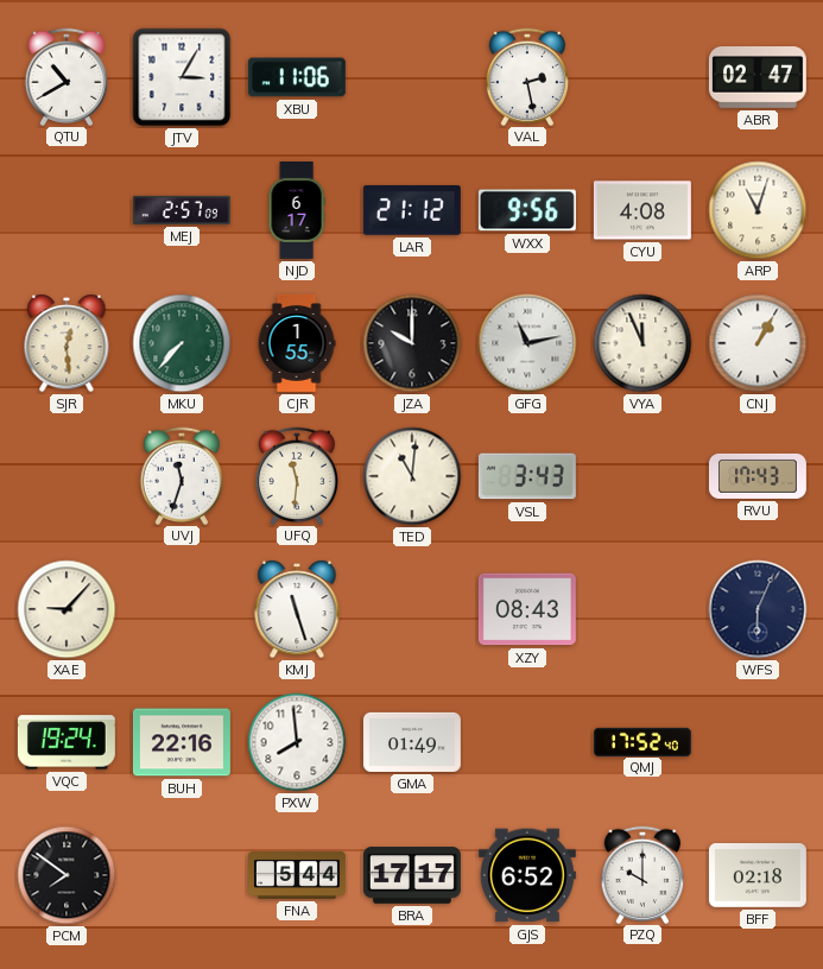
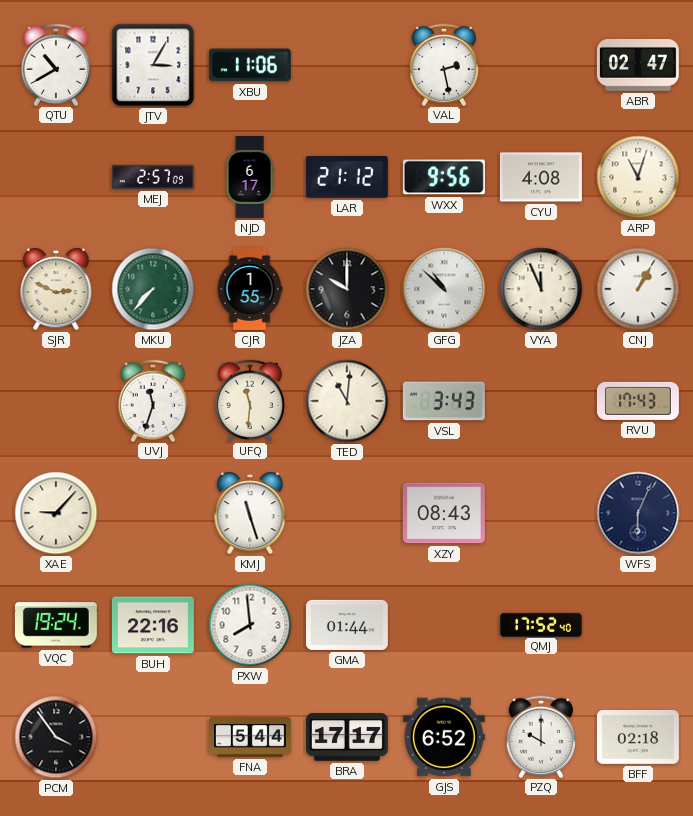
SJR: 12:29 -> 2:49
GFG: 11:13 -> 10:52
GMA: 01:49 -> 01:44
PCM: 7:51 -> 3:54
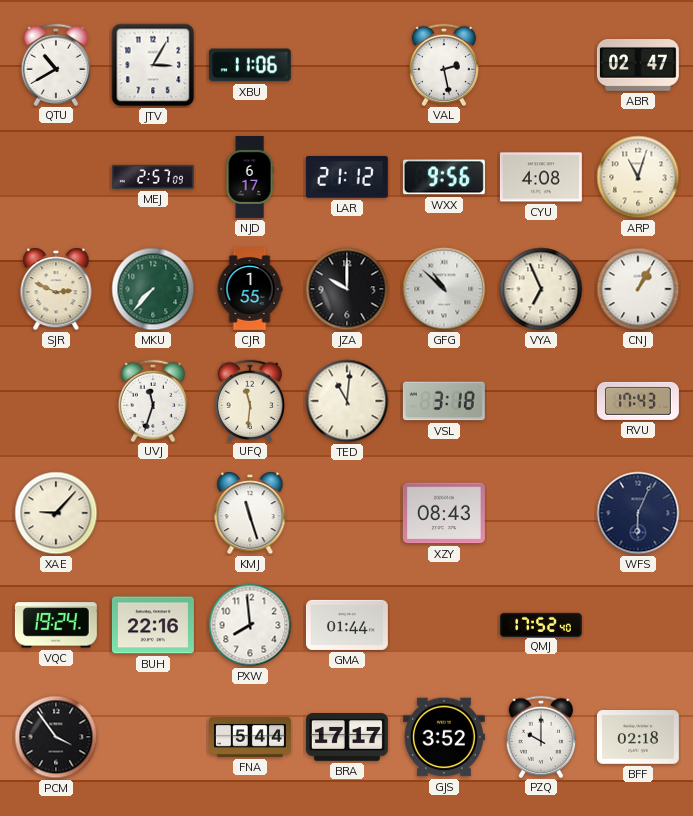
VYA: 11:56 -> 6:56
VSL: 3:43 -> 3:18
GJS: 6:52 -> 3:52
